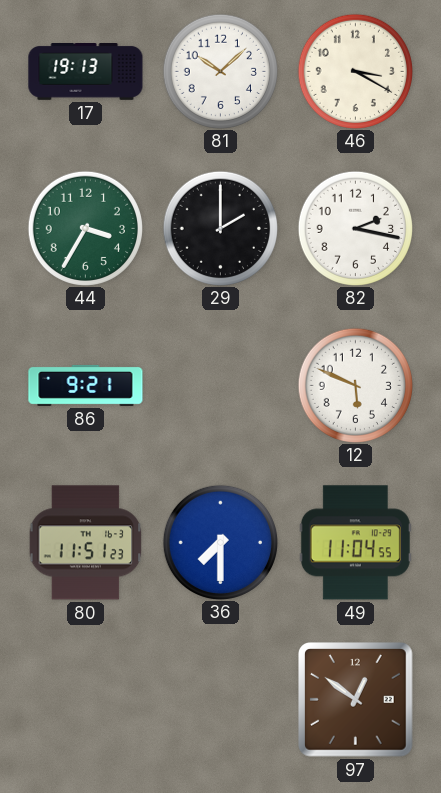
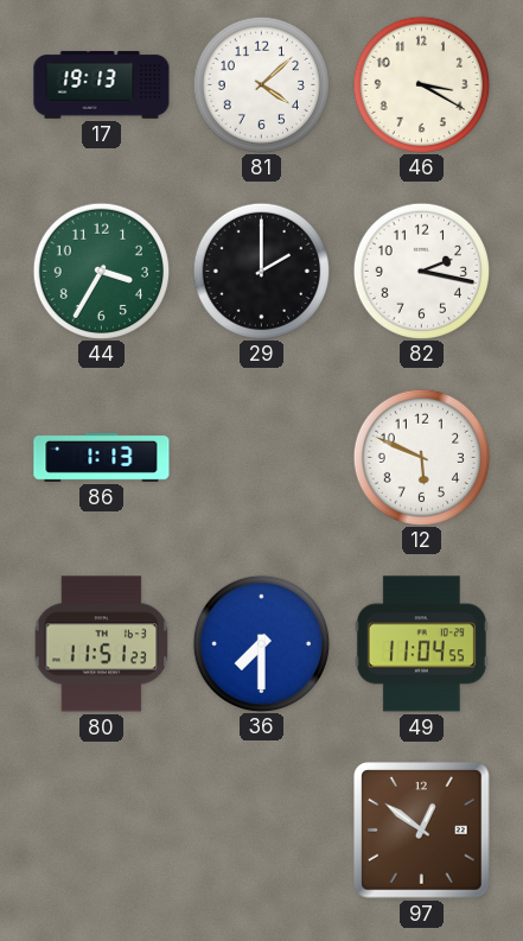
81: 10:08 -> 4:08
86: 9:21 -> 1:13
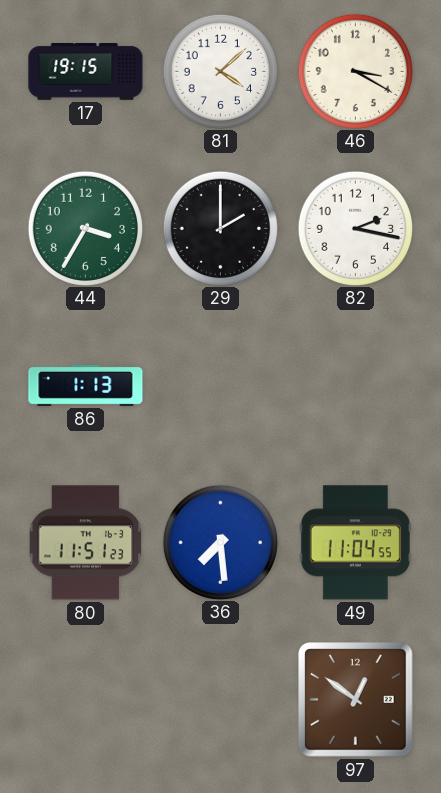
17: 19:13 -> 19:15
12: 5:49 -> none
36: 7:30 -> 7:29
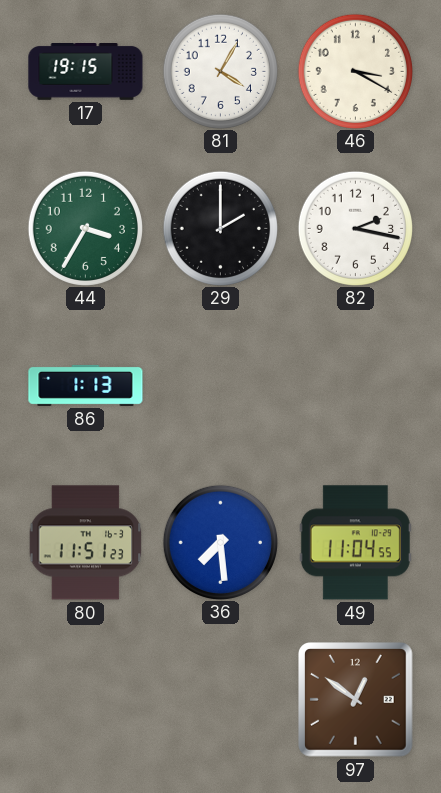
81: 4:08 -> 4:05
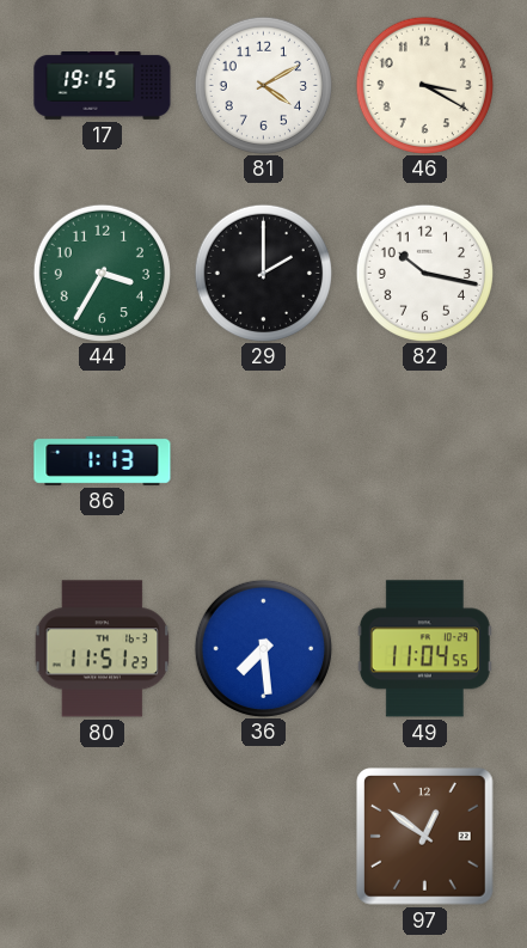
81: 4:05 -> 4:10
82: 2:17 -> 10:17
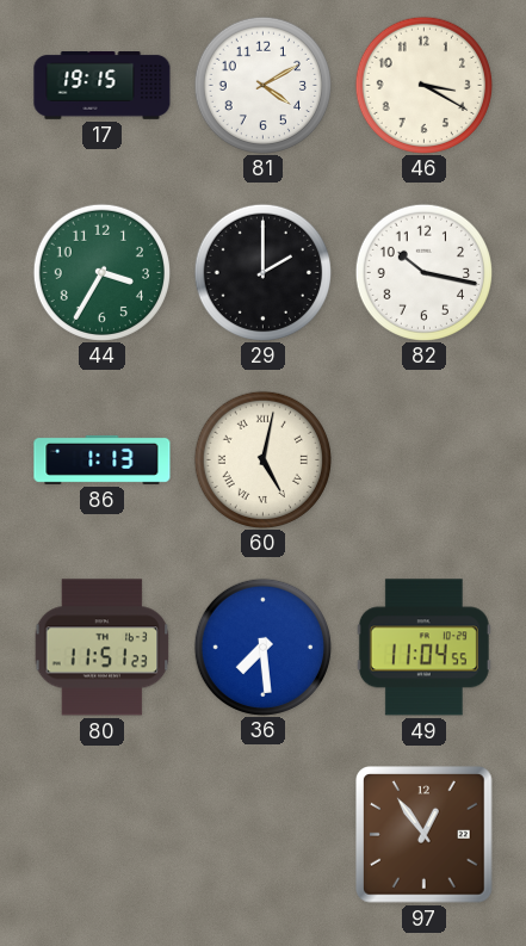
60: none -> 5:02
97: 12:51 -> 12:54
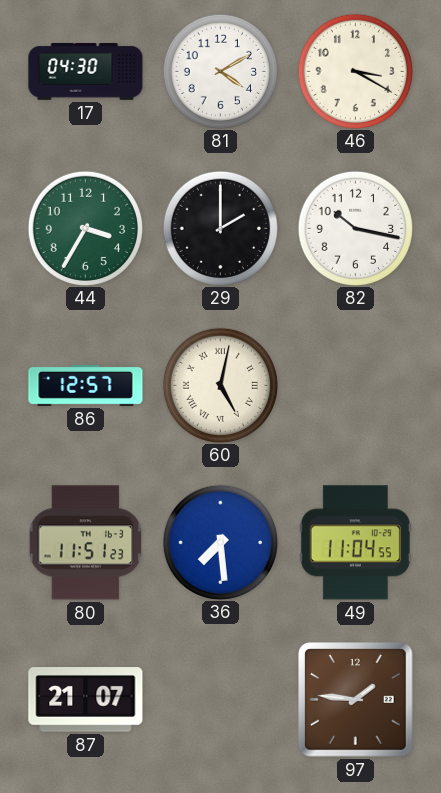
17: 19:15 -> 04:30
86: 1:13 -> 12:57
87: none -> 21:07
97: 12:54 -> 1:46
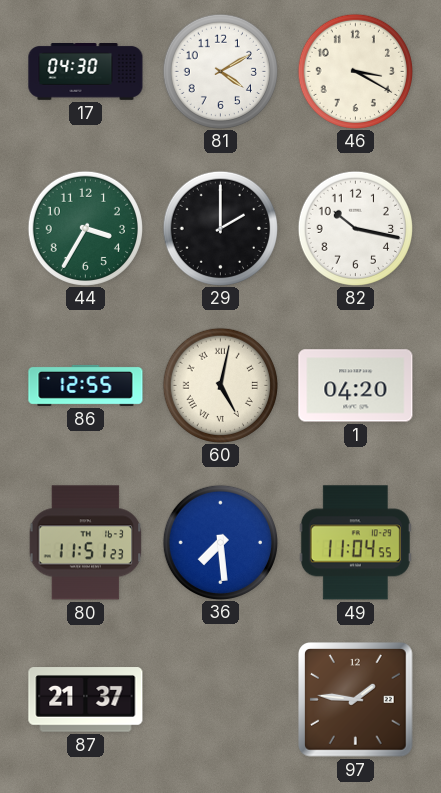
86: 12:57 -> 12:55
1: none -> 04:20
87: 21:07 -> 21:37
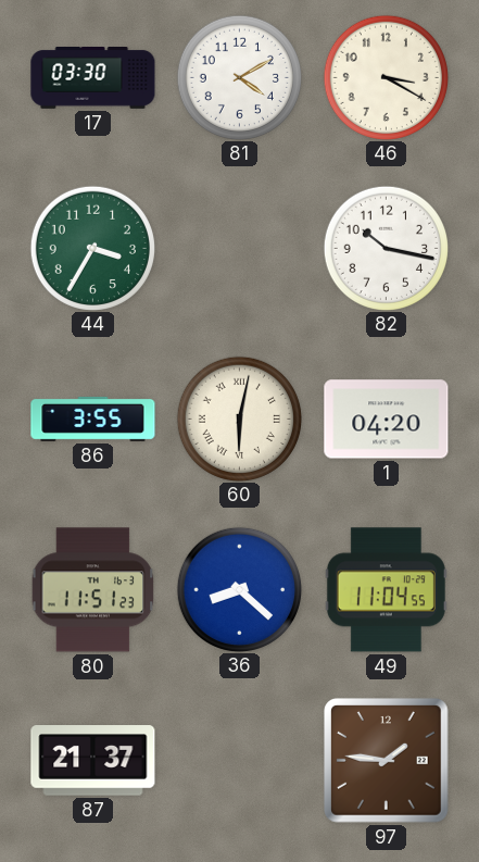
17: 04:30 -> 03:30
29: 2:00 -> none
86: 12:55 -> 3:55
60: 5:02 -> 6:02
36: 7:29 -> 8:22
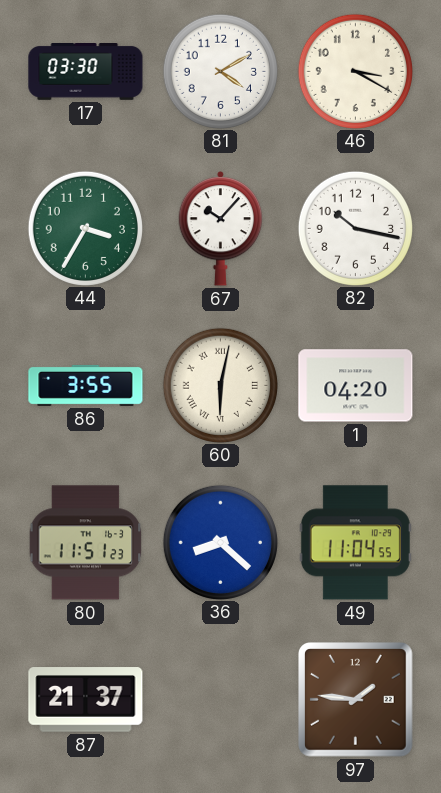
67: none -> 10:07
